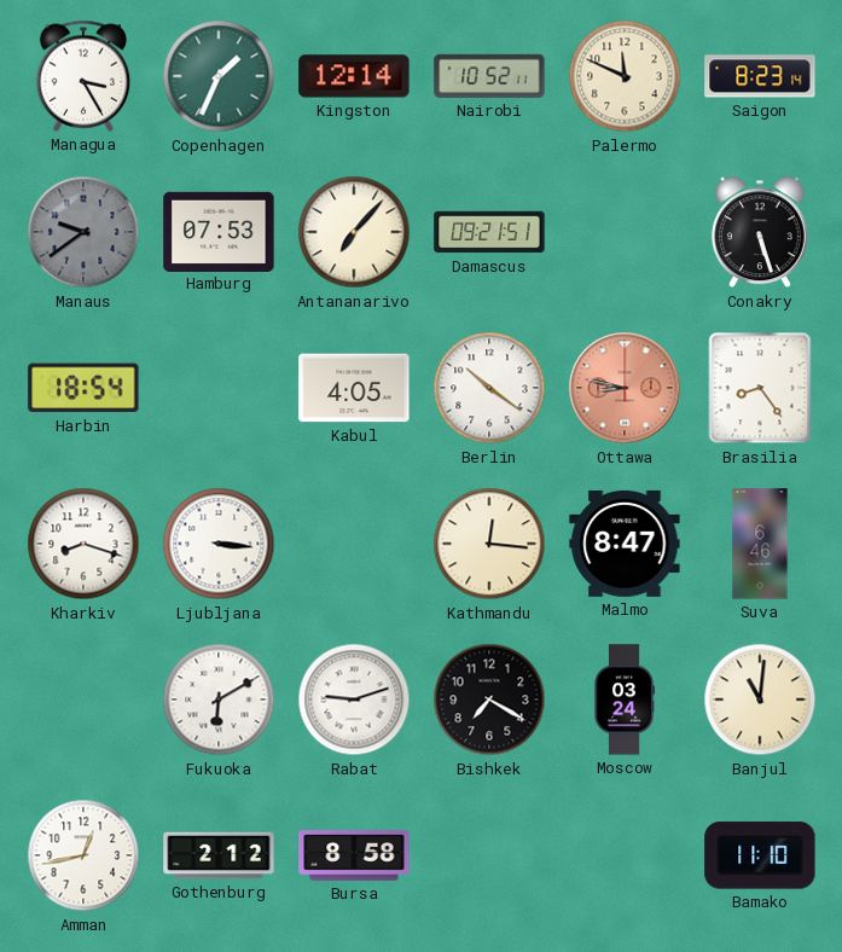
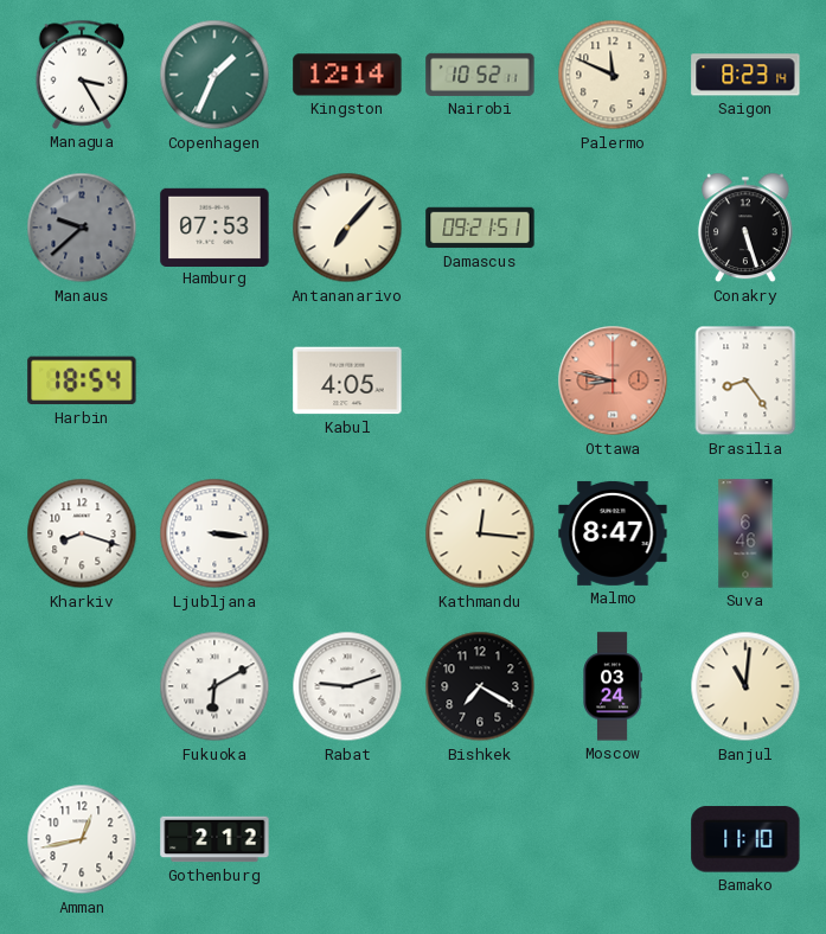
Manaus: 9:39 -> 9:38
Berlin: 10:21 -> none
Bursa: 8:58 -> none
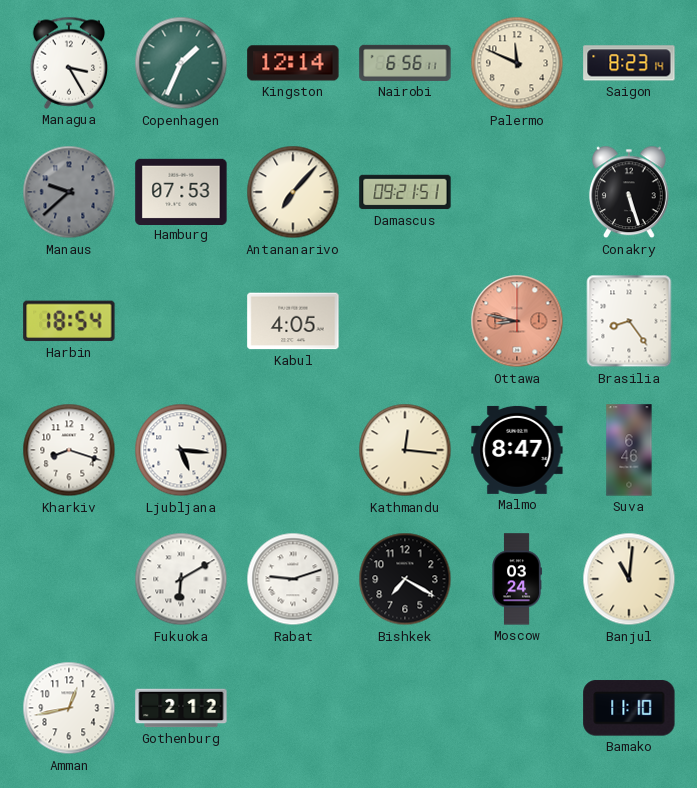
Nairobi: 10:52 -> 6:56
Ljubljana: 3:16 -> 5:16
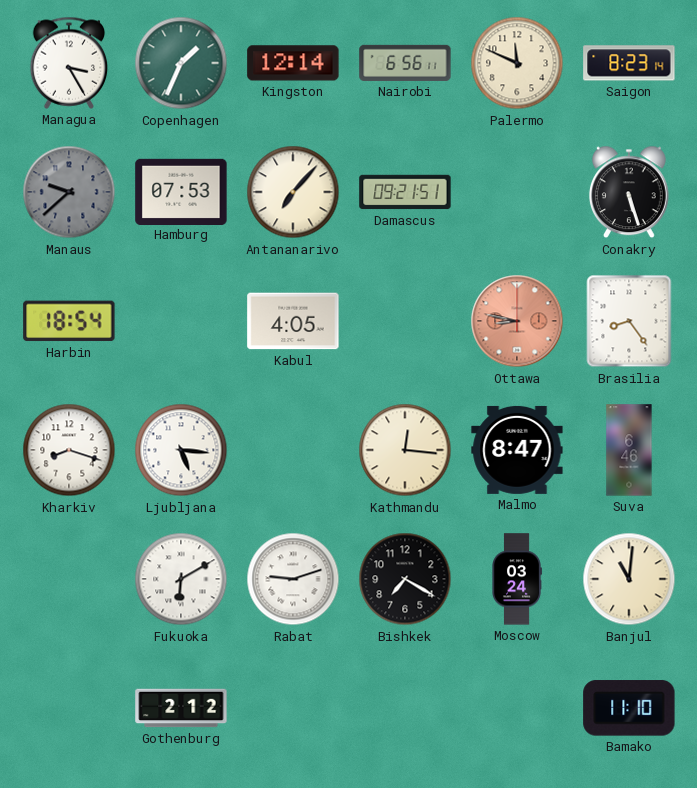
Amman: 12:43 -> none
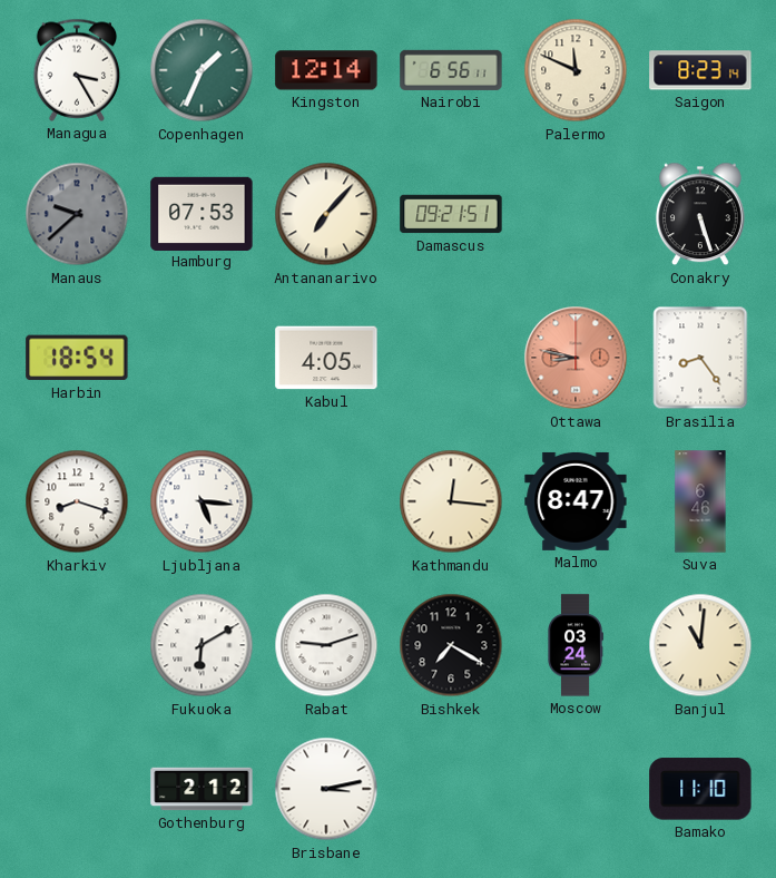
Brisbane: none -> 3:13
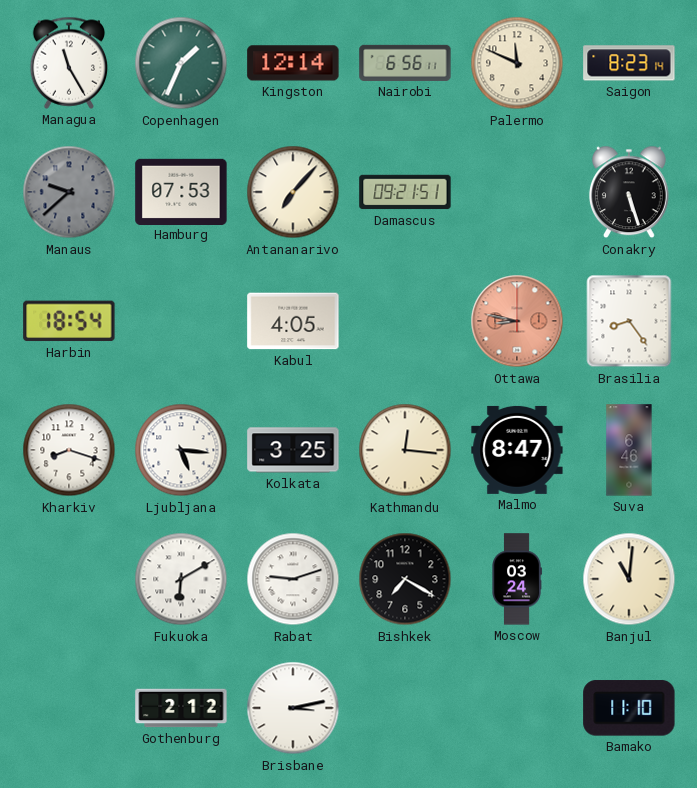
Managua: 3:25 -> 11:25
Kolkata: none -> 3:25
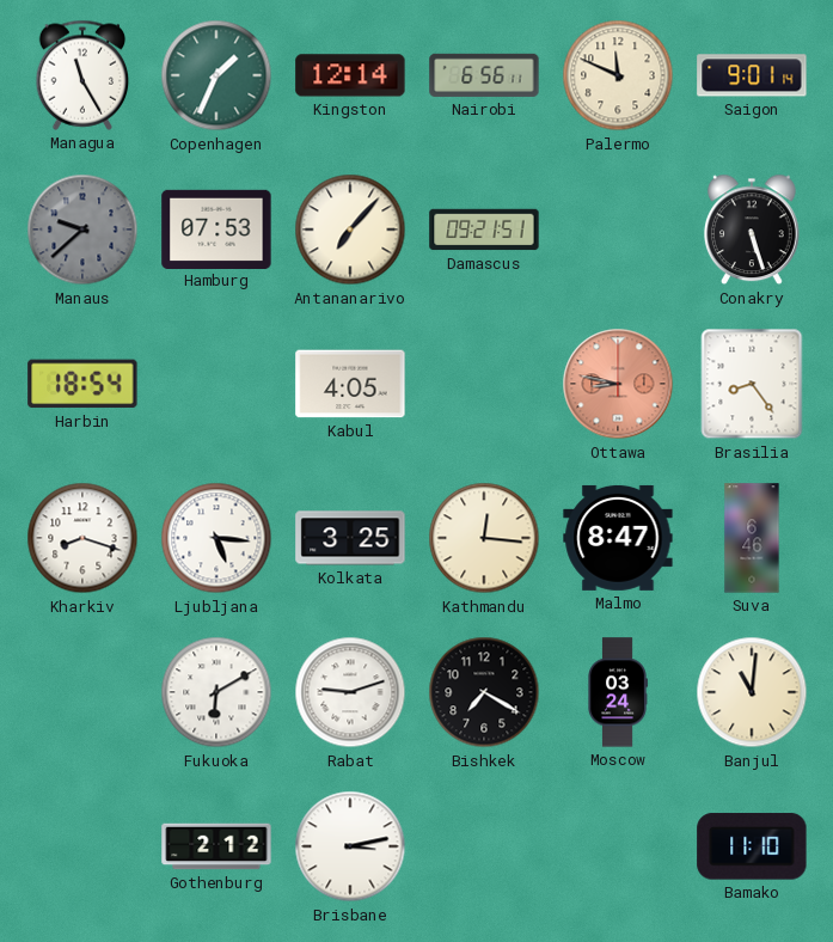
Saigon: 8:23 -> 9:01
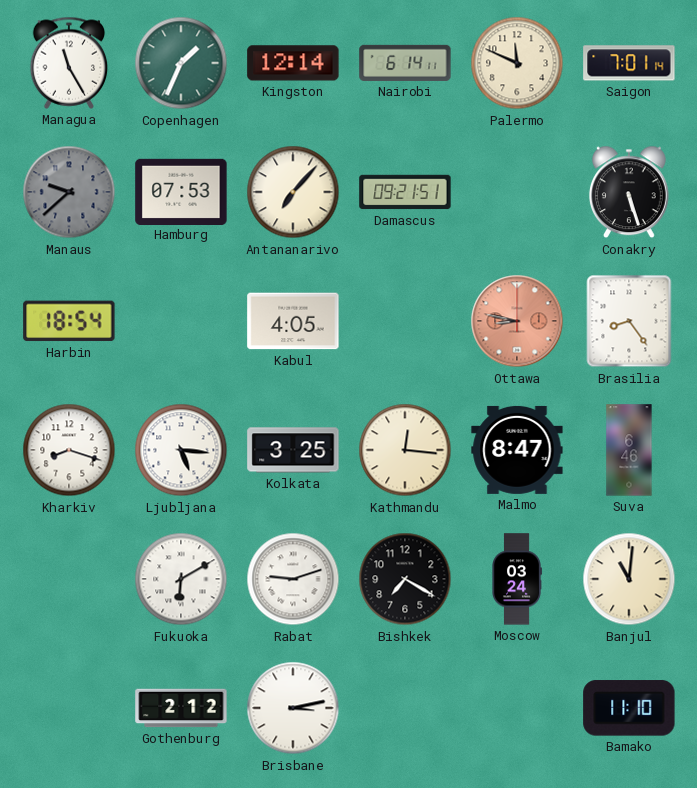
Nairobi: 6:56 -> 6:14
Saigon: 9:01 -> 7:01
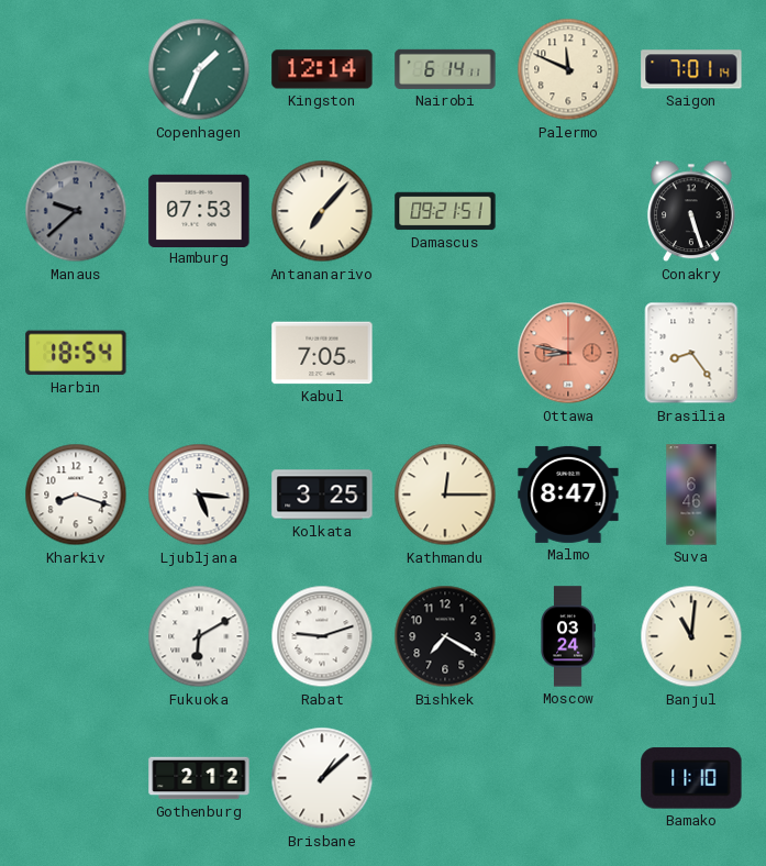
Managua: 11:25 -> none
Kabul: 4:05 -> 7:05
Kathmandu: 12:16 -> 12:15
Brisbane: 3:13 -> 1:08
